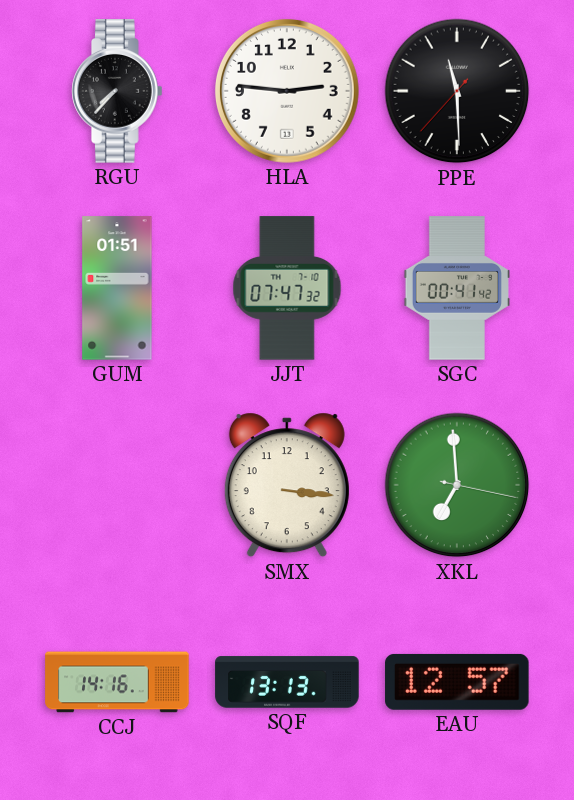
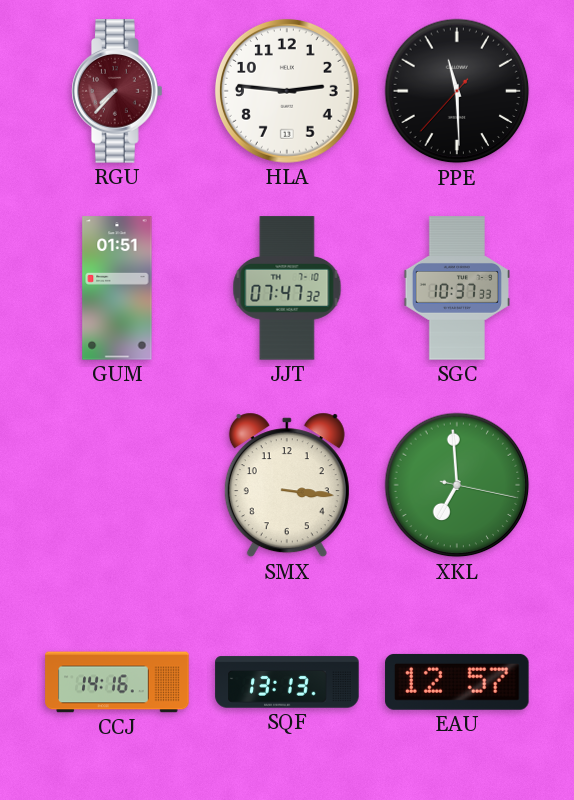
RGU dial: black -> burgundy
SGC: 00:41 -> 10:37
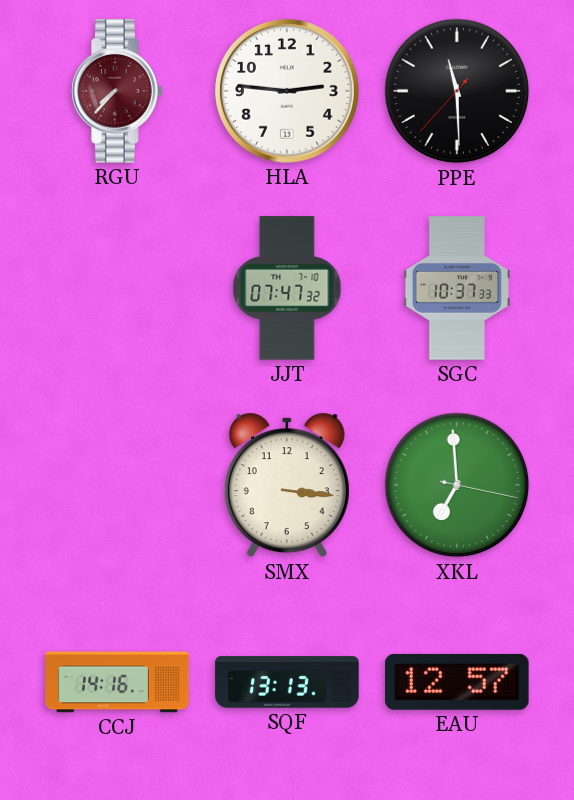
GUM: 01:51 -> none
